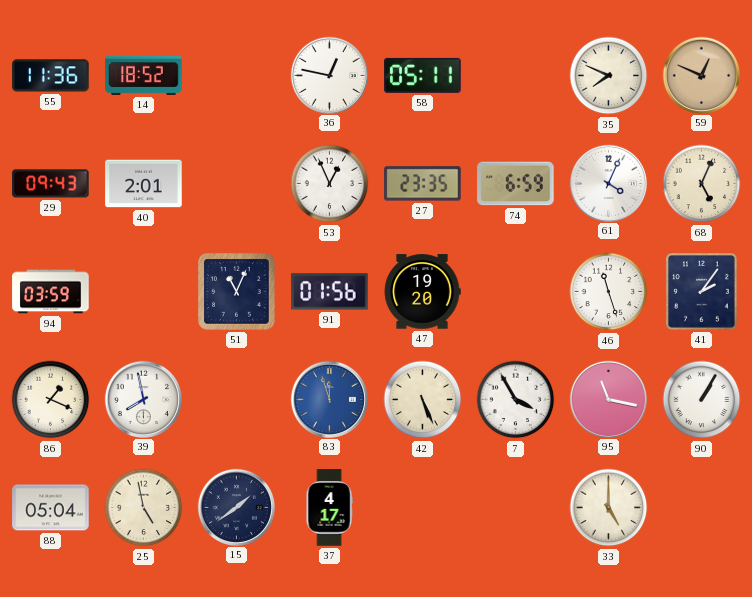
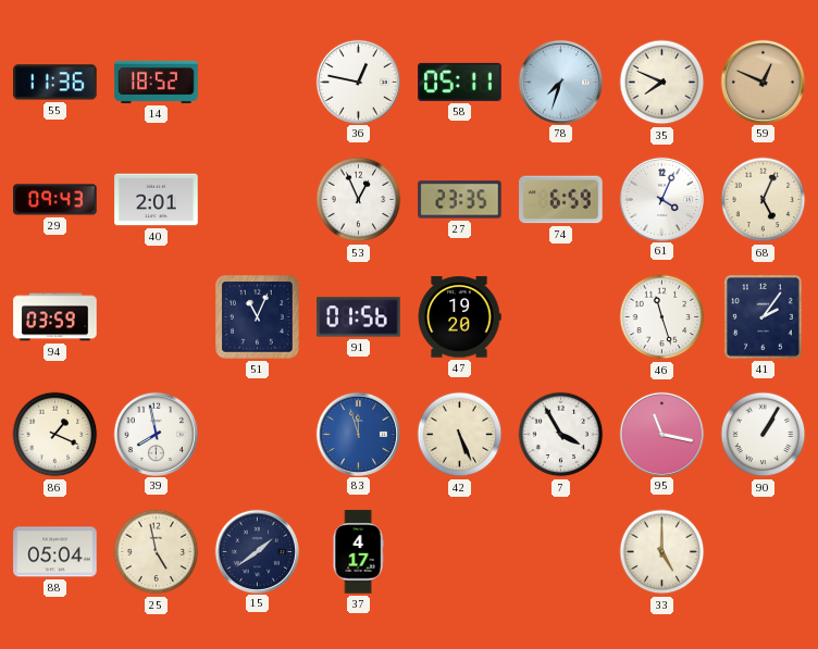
78: none -> 7:33
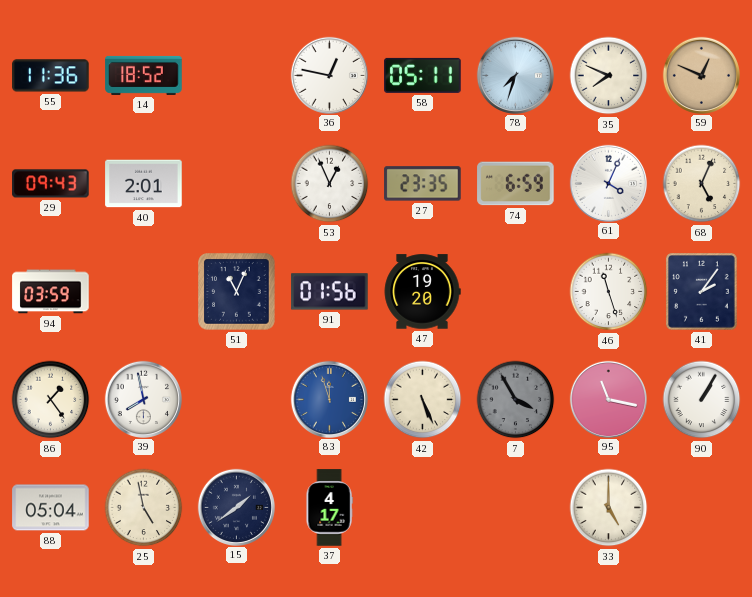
86: 1:19 -> 1:24
7 dial: white -> grey
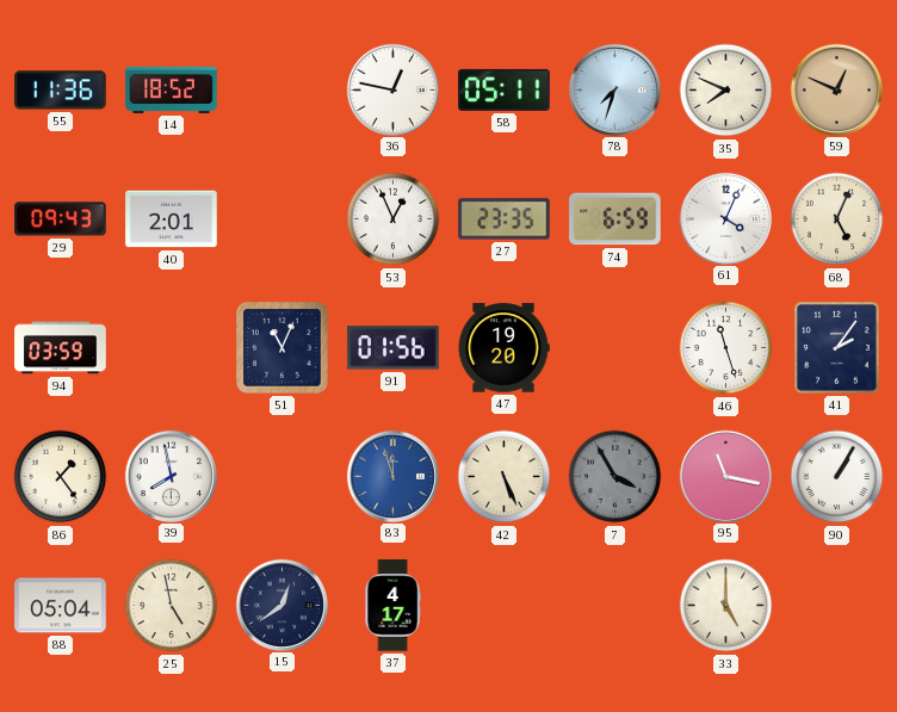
15: 1:39 -> 12:39
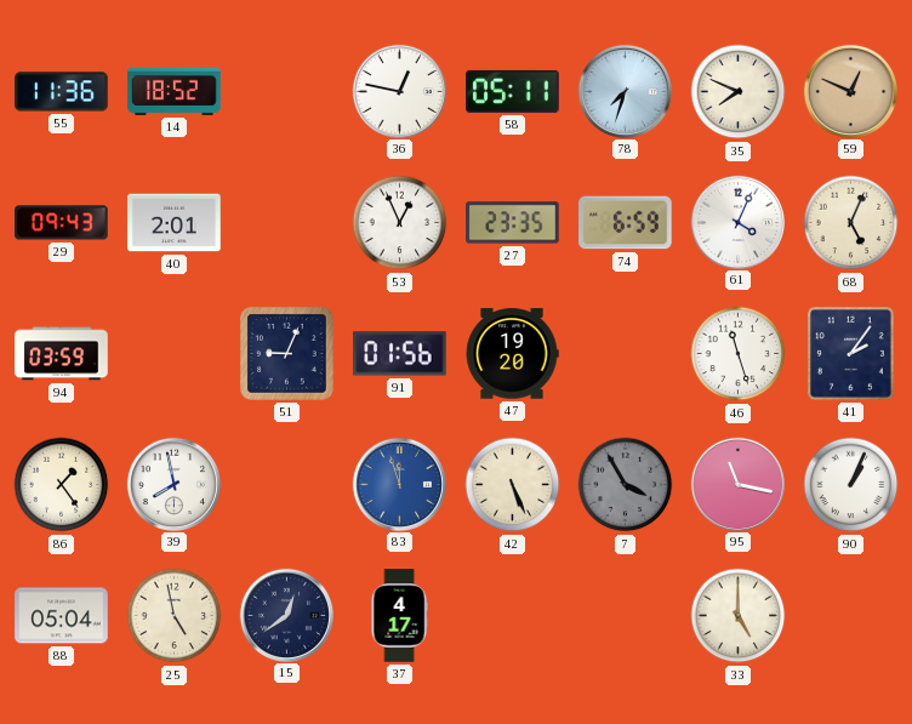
51: 11:04 -> 9:04
90: 1:05 -> 1:04
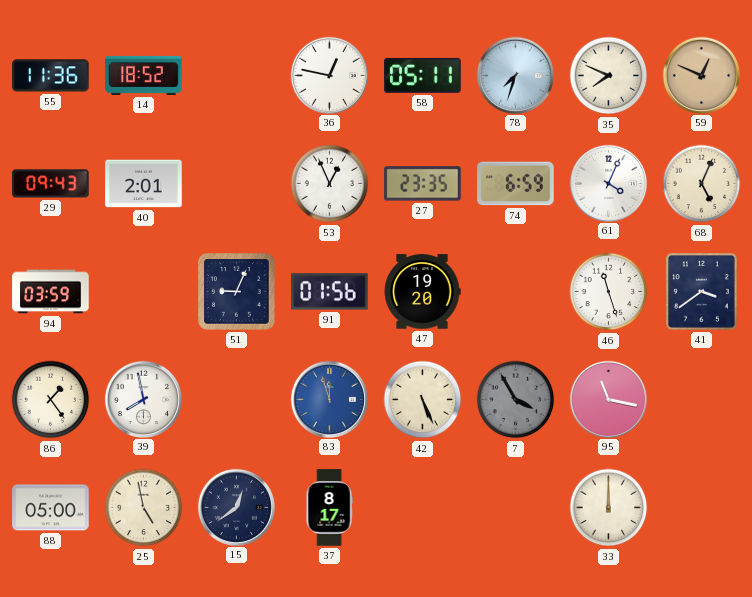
41: 2:06 -> 3:39
90: 1:04 -> none
88: 05:04 -> 05:00
37: 4:17 -> 8:17
33: 5:00 -> 12:00
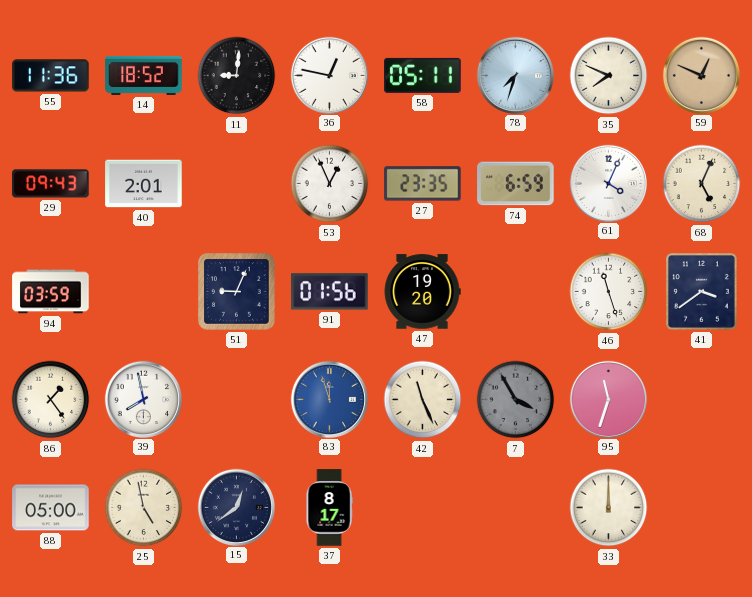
11: none -> 9:01
42: 5:26 -> 11:26
95: 11:17 -> 11:33
